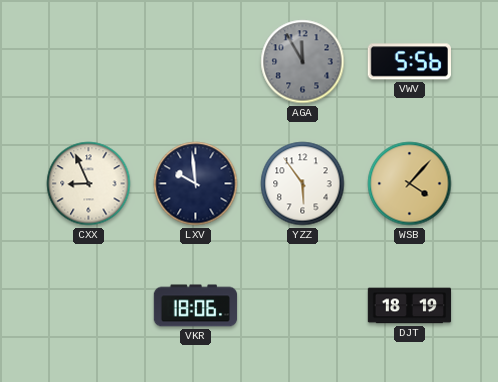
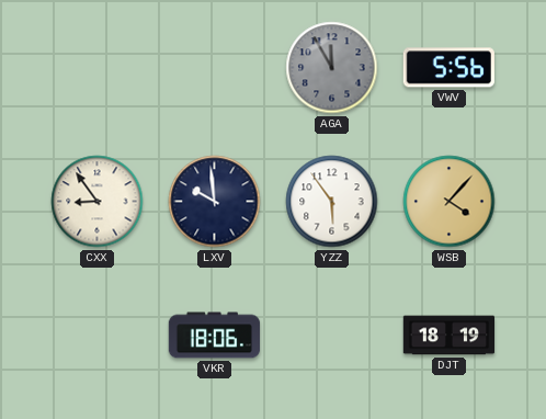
CXX: 8:56 -> 8:54
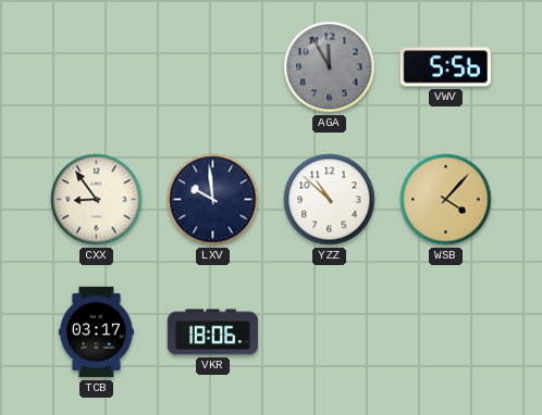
YZZ: 5:54 -> 10:52
TCB: none -> 03:17
DJT: 18:19 -> none
